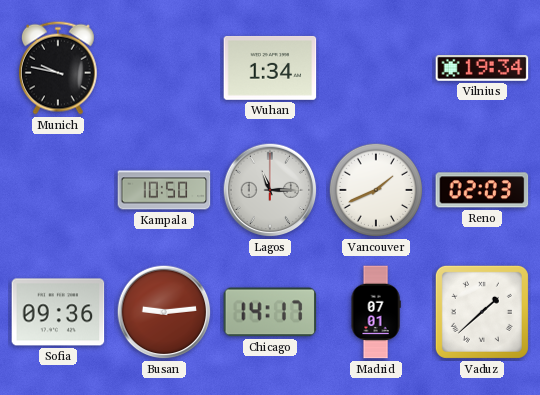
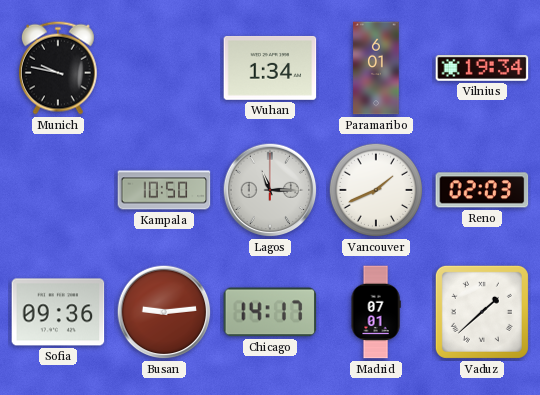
Paramaribo: none -> 6:01
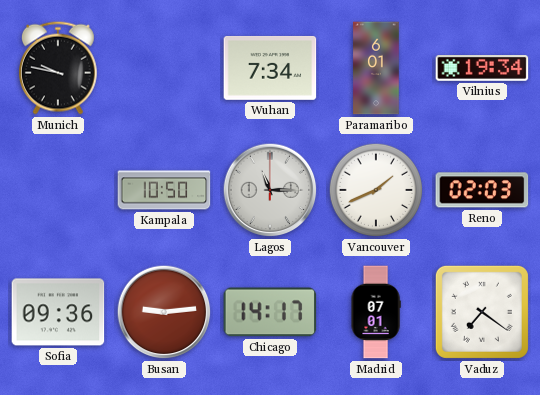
Wuhan: 1:34 -> 7:34
Vaduz: 1:38 -> 7:21
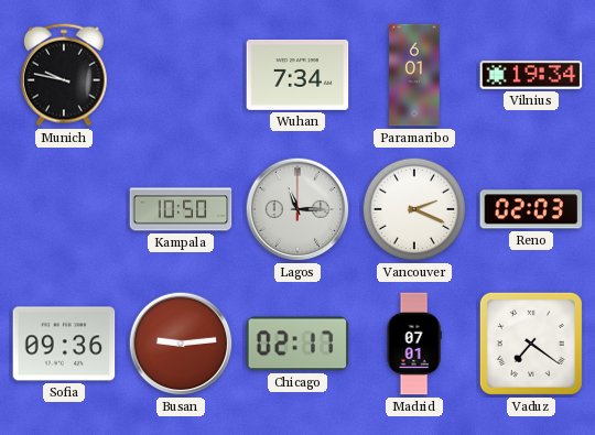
Vancouver: 1:41 -> 2:19
Chicago: 14:17 -> 02:17
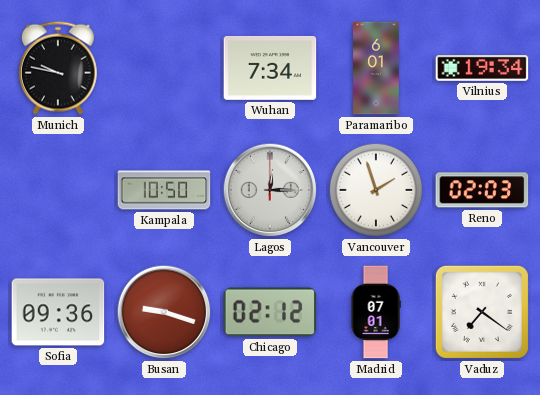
Lagos: 11:15 -> 12:15
Vancouver: 2:19 -> 1:57
Busan: 9:14 -> 9:18
Chicago: 02:17 -> 02:12
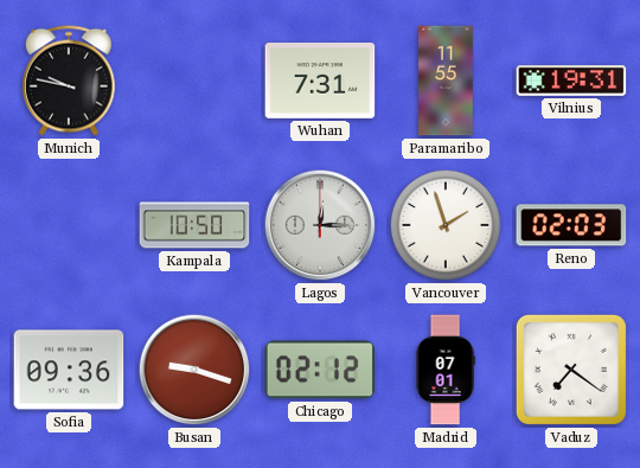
Wuhan: 7:34 -> 7:31
Paramaribo: 6:01 -> 11:55
Vilnius: 19:34 -> 19:31
